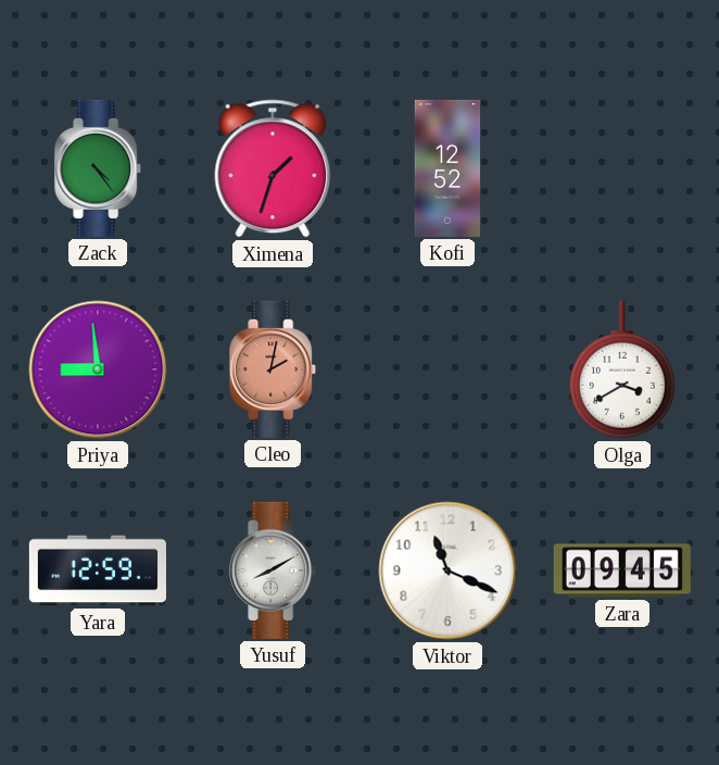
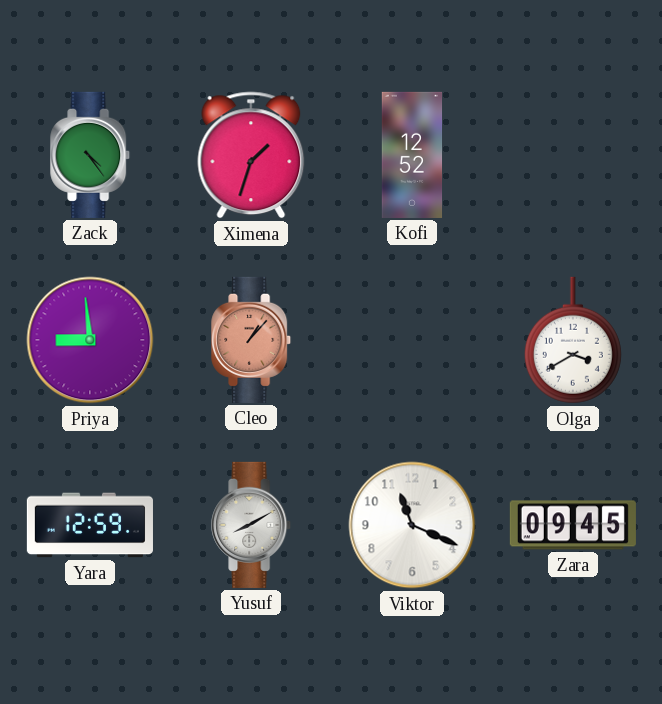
Cleo: 2:02 -> 1:07
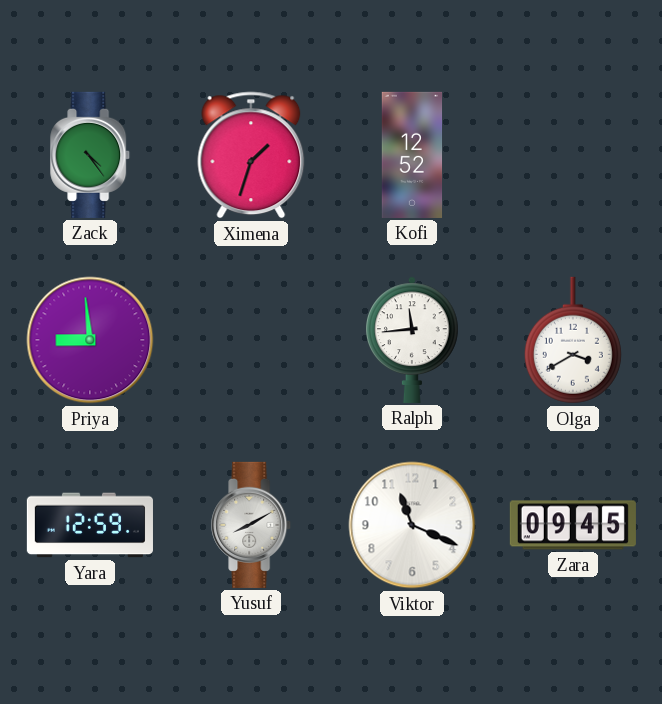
Cleo: 1:07 -> none
Ralph: none -> 11:44
